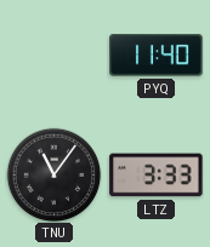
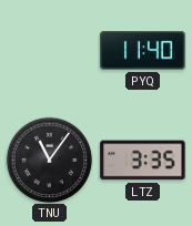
LTZ: 3:33 -> 3:35
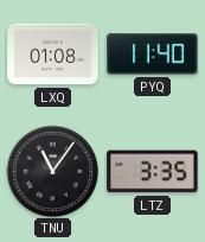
LXQ: none -> 01:08
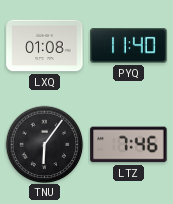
TNU: 11:06 -> 6:06
LTZ: 3:35 -> 7:46
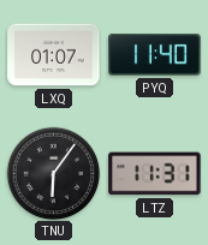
LXQ: 01:08 -> 01:07
LTZ: 7:46 -> 11:31
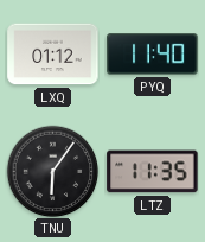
LXQ: 01:07 -> 01:12
LTZ: 11:31 -> 11:35
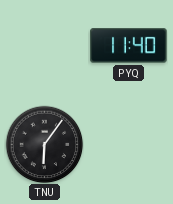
LXQ: 01:12 -> none
LTZ: 11:35 -> none
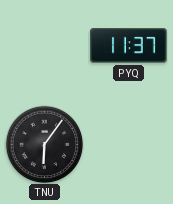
PYQ: 11:40 -> 11:37
